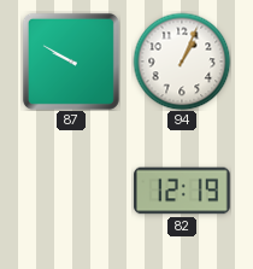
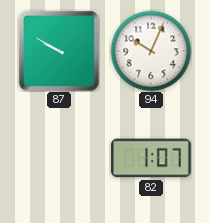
94: 1:04 -> 10:04
82: 12:19 -> 1:07
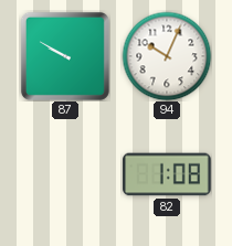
82: 1:07 -> 1:08
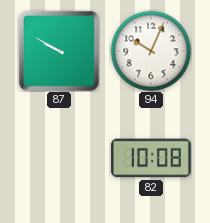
82: 1:08 -> 10:08
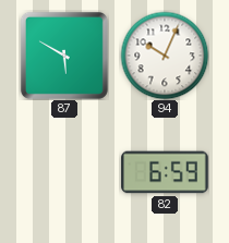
87: 9:50 -> 5:50
82: 10:08 -> 6:59
